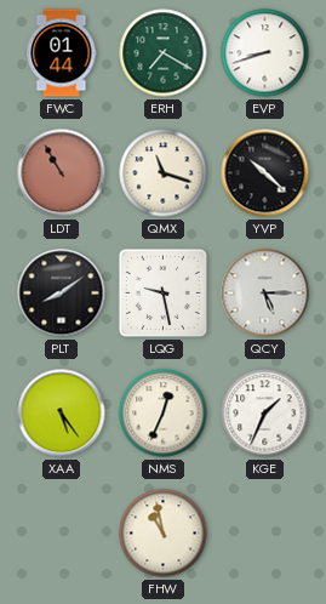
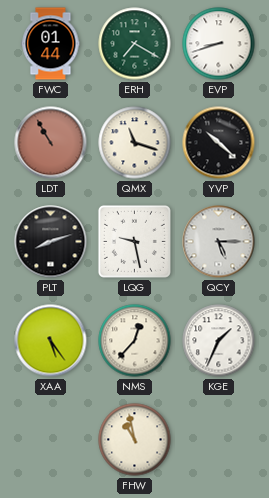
PLT: 8:09 -> 8:12
NMS: 12:34 -> 12:37
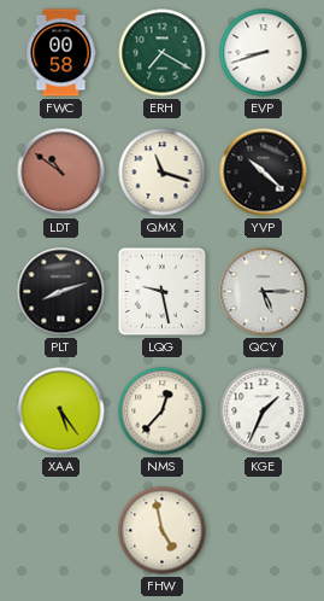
FWC: 01:44 -> 00:58
LDT: 10:55 -> 10:51
FHW: 10:58 -> 4:58
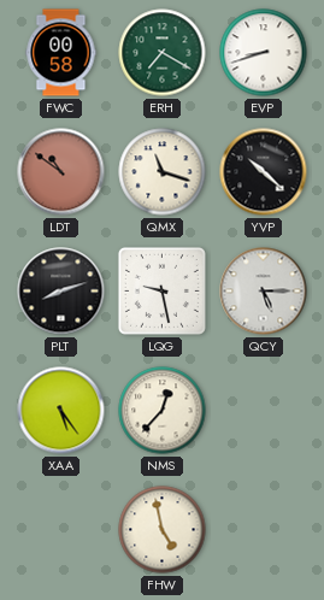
KGE: 1:34 -> none
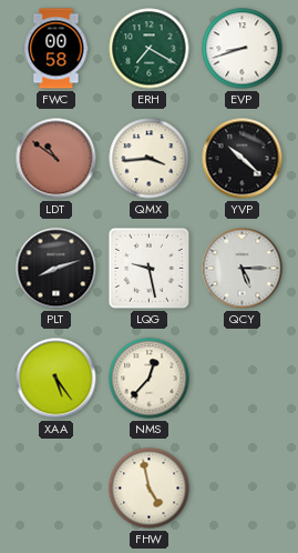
QMX: 11:18 -> 3:44
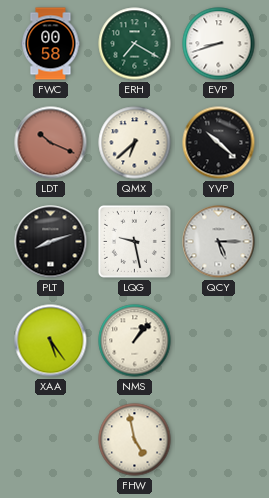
LDT: 10:51 -> 10:19
QMX: 3:44 -> 6:38
NMS: 12:37 -> 1:07
